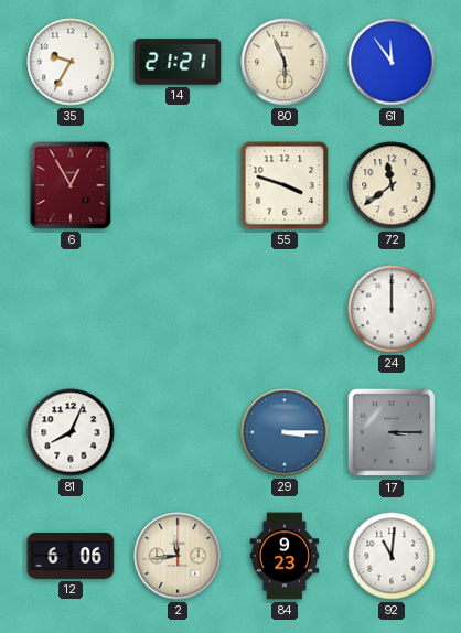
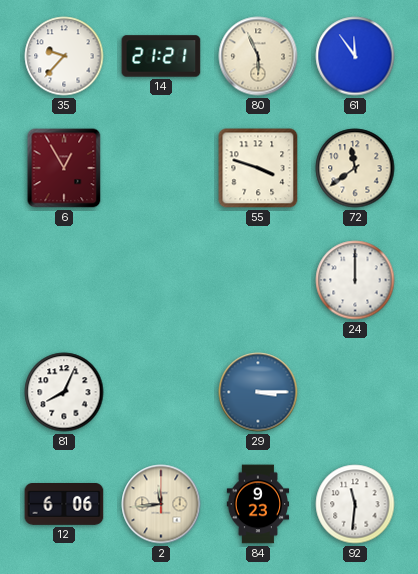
35: 9:35 -> 9:37
17: 3:15 -> none
92: 11:01 -> 11:31
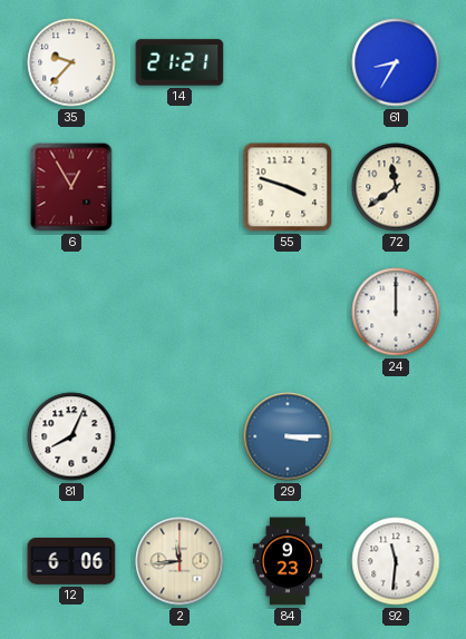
80: 5:56 -> none
61: 11:54 -> 8:35
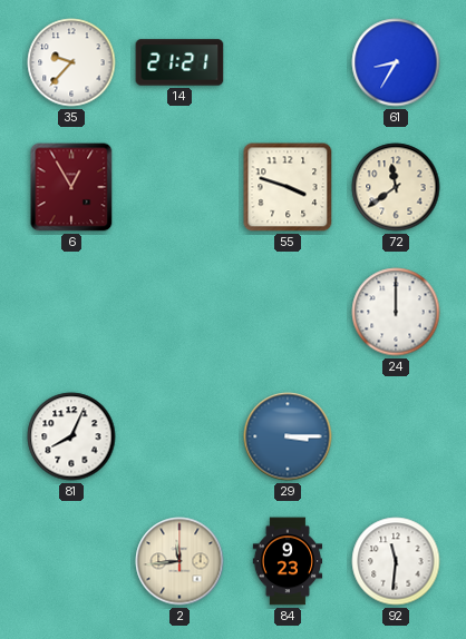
12: 6:06 -> none
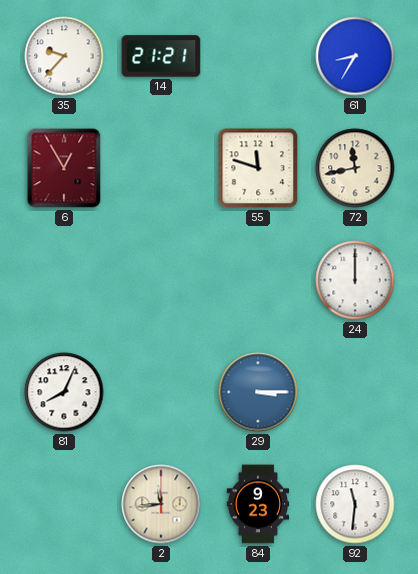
55: 3:48 -> 11:48
72: 11:39 -> 11:43
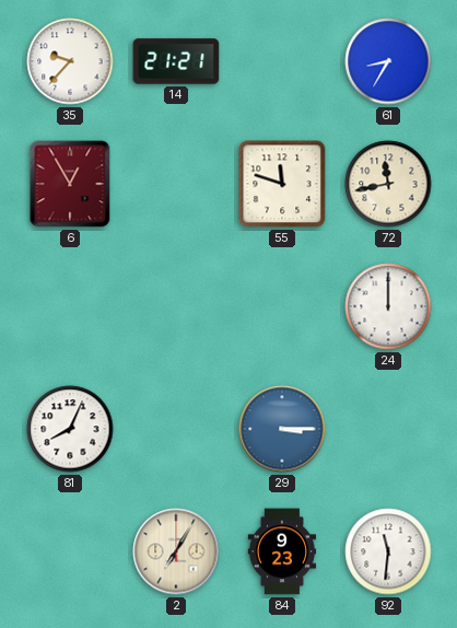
2: 11:44 -> 7:05
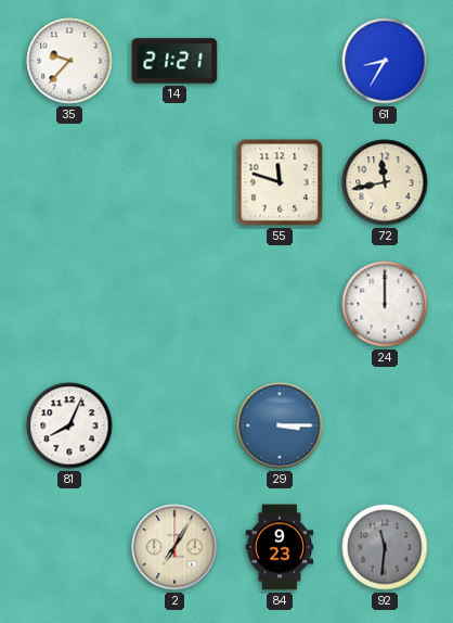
6: 12:55 -> none
92 dial: white -> grey
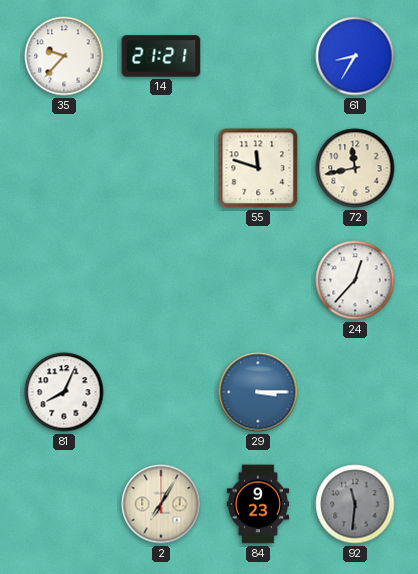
24: 12:00 -> 12:37
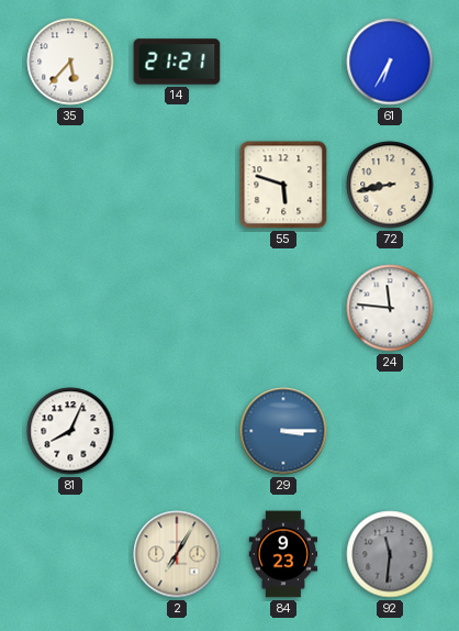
35: 9:37 -> 5:37
61: 8:35 -> 6:35
55: 11:48 -> 5:48
72: 11:43 -> 8:43
24: 12:37 -> 11:46
